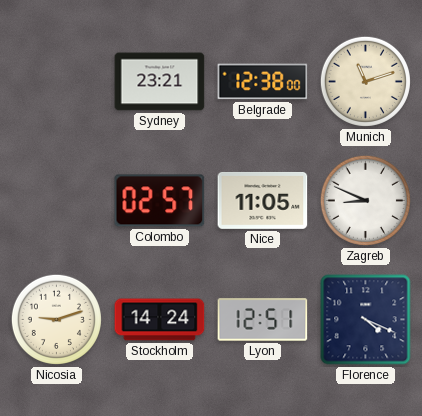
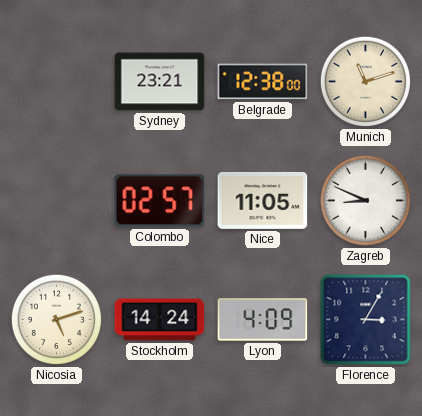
Nicosia: 9:12 -> 5:12
Lyon: 12:51 -> 4:09
Florence: 4:19 -> 3:05
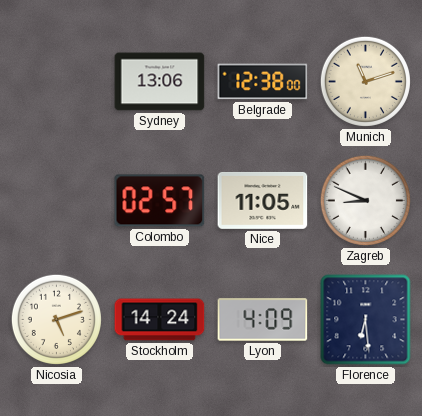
Sydney: 23:21 -> 13:06
Florence: 3:05 -> 6:29
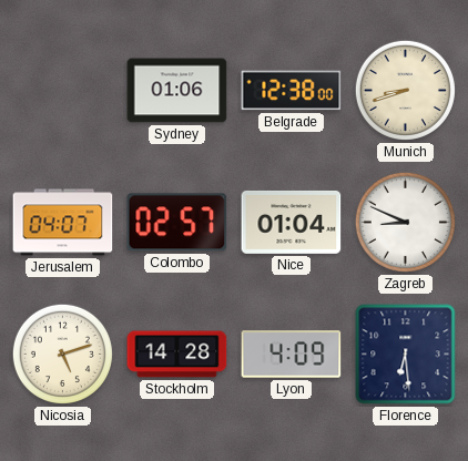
Sydney: 13:06 -> 01:06
Munich: 11:12 -> 8:42
Jerusalem: none -> 04:07
Nice: 11:05 -> 01:04
Stockholm: 14:24 -> 14:28
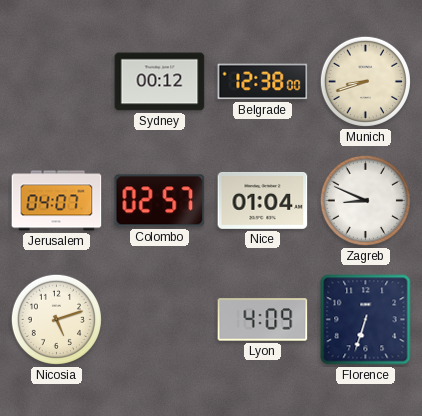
Sydney: 01:06 -> 00:12
Stockholm: 14:28 -> none
Florence: 6:29 -> 6:33
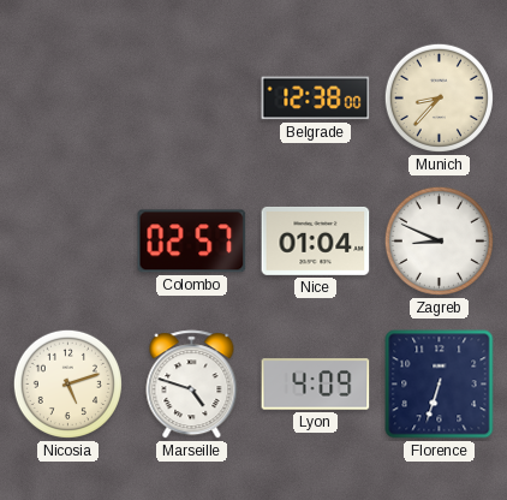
Sydney: 00:12 -> none
Munich: 8:42 -> 8:37
Jerusalem: 04:07 -> none
Marseille: none -> 4:48
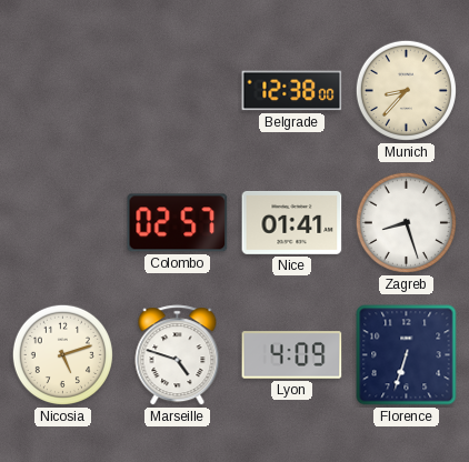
Nice: 01:04 -> 01:41
Zagreb: 8:49 -> 8:27
